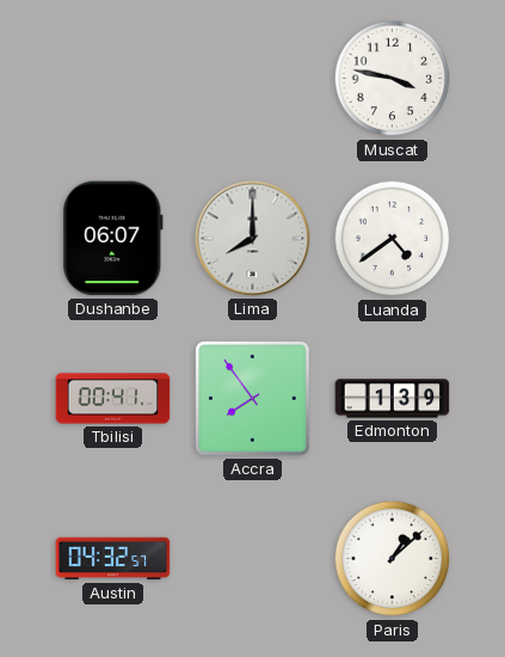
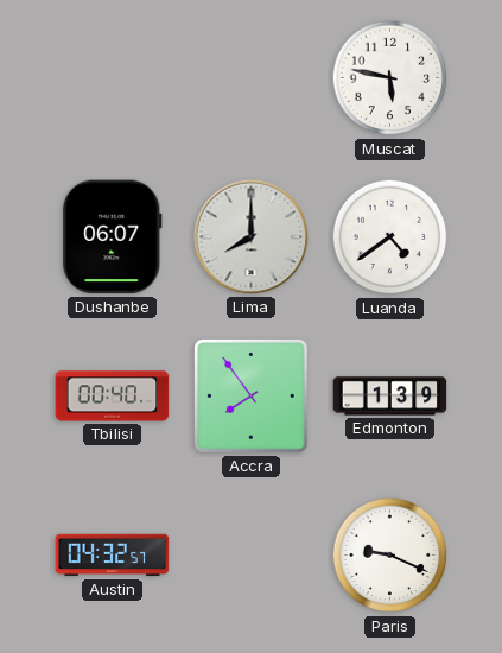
Muscat: 3:47 -> 5:47
Tbilisi: 00:41 -> 00:40
Paris: 1:08 -> 9:19
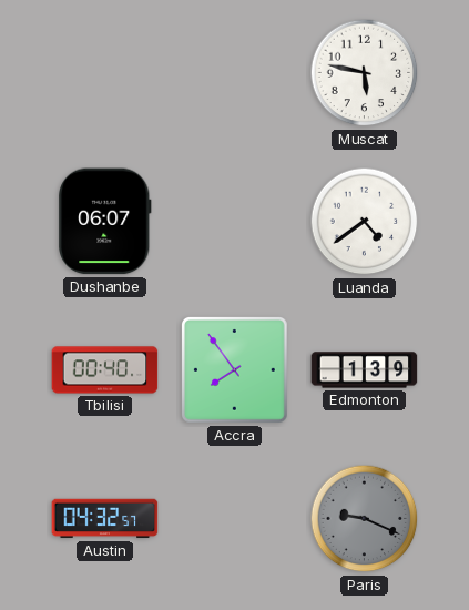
Lima: 8:00 -> none
Paris dial: white -> grey
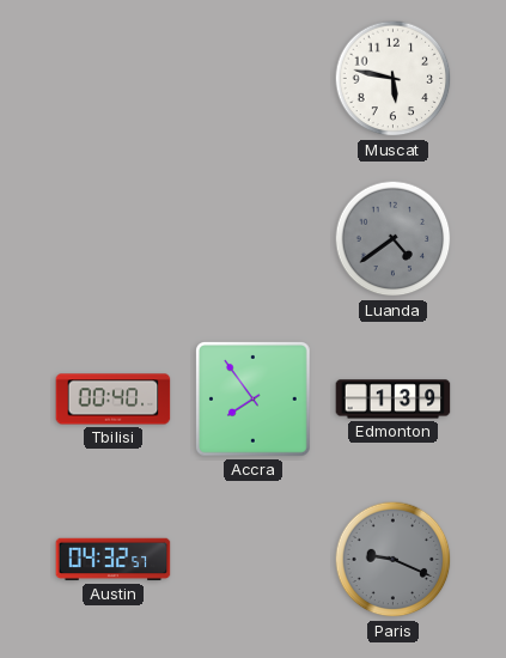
Dushanbe: 06:07 -> none
Luanda dial: white -> grey
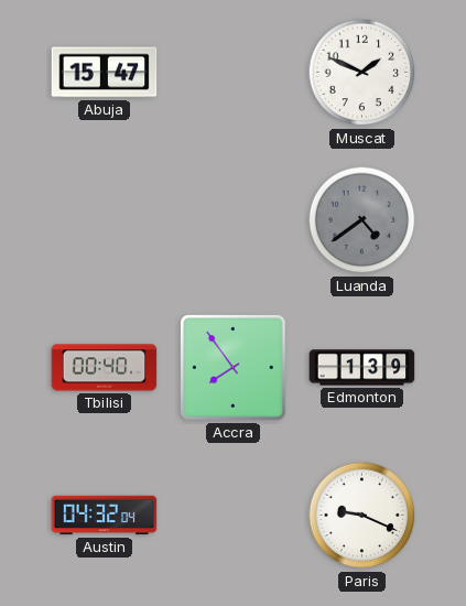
Abuja: none -> 15:47
Muscat: 5:47 -> 1:49
Austin: 04:32:57 -> 04:32:04
Paris dial: grey -> white
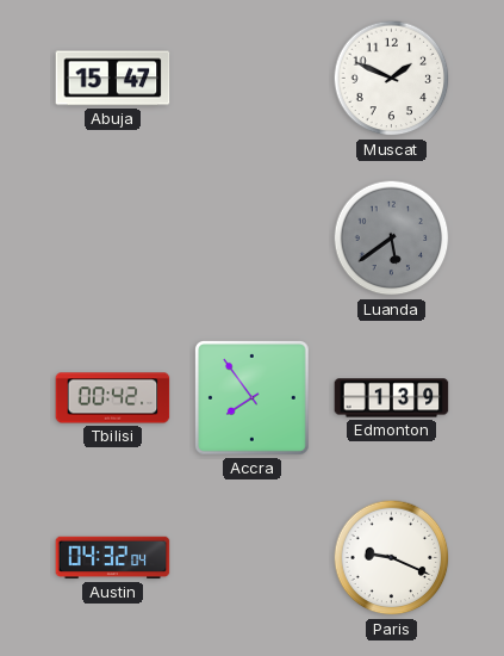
Luanda: 4:39 -> 5:39
Tbilisi: 00:40 -> 00:42
